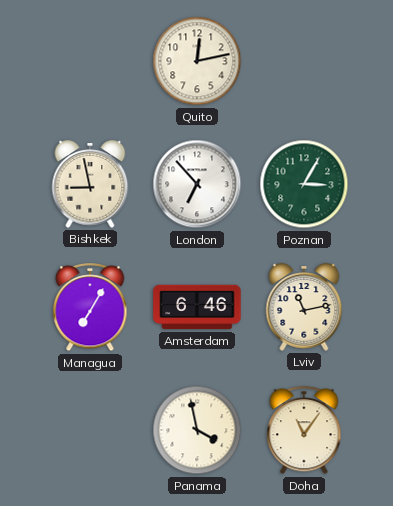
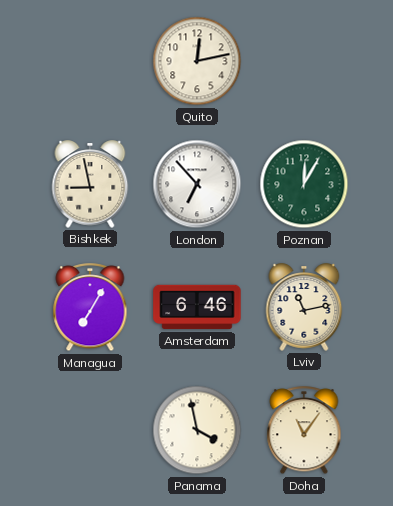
Poznan: 3:05 -> 12:05
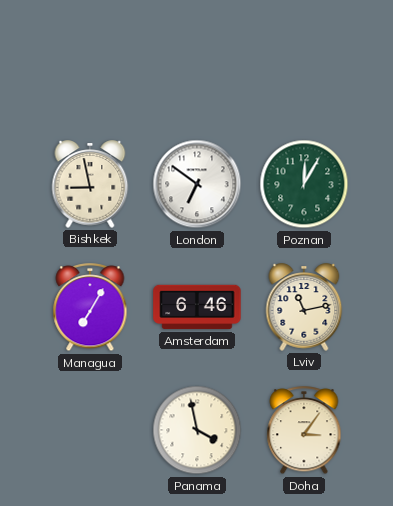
Quito: 12:13 -> none
London: 6:53 -> 6:51
Doha: 11:06 -> 3:06
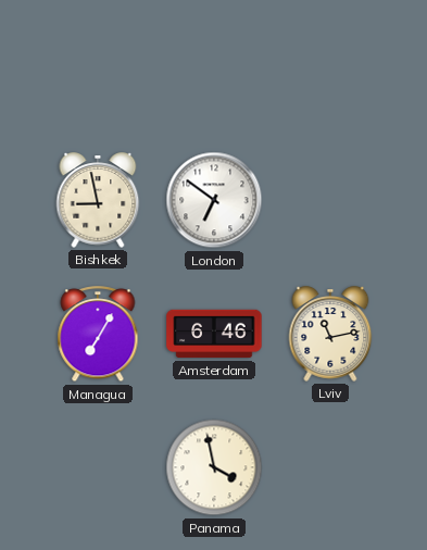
Poznan: 12:05 -> none
Doha: 3:06 -> none
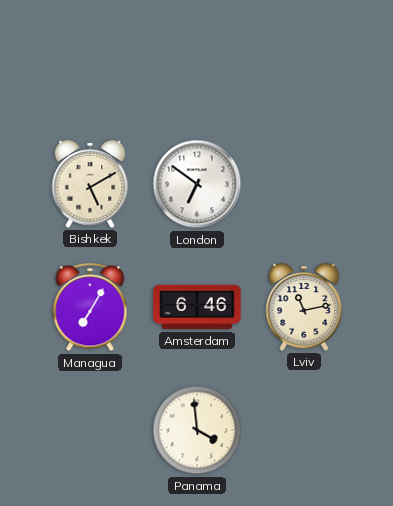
Bishkek: 8:58 -> 5:10
Panama: 3:58 -> 3:59
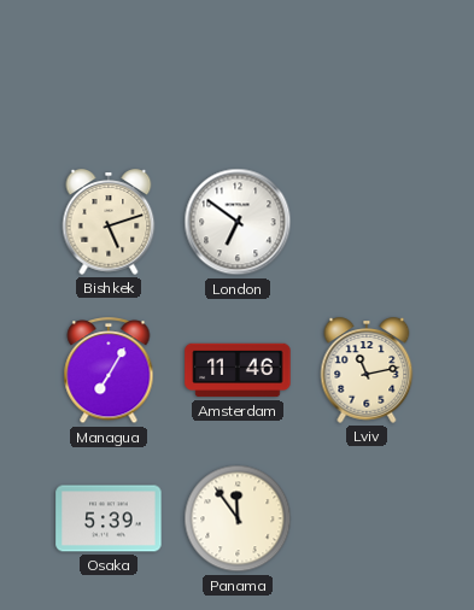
Bishkek: 5:10 -> 5:12
Amsterdam: 6:46 -> 11:46
Osaka: none -> 5:39
Panama: 3:59 -> 11:54
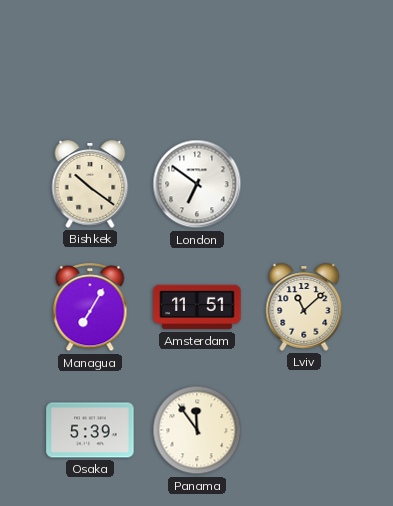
Bishkek: 5:12 -> 10:21
Amsterdam: 11:46 -> 11:51
Lviv: 11:13 -> 11:08
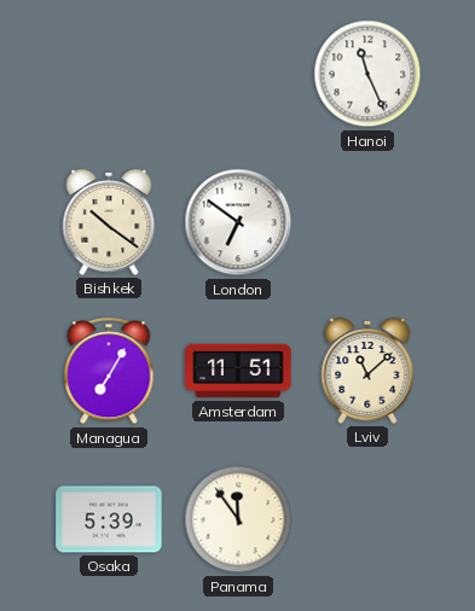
Hanoi: none -> 11:26
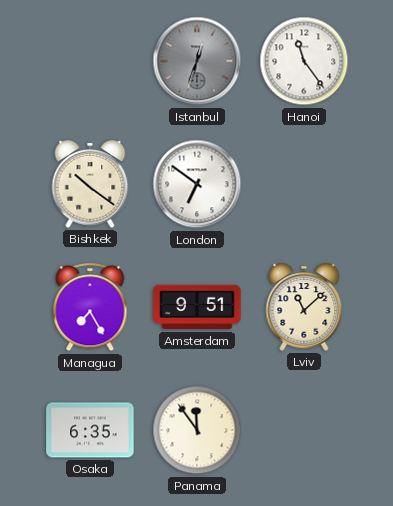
Istanbul: none -> 12:33
Hanoi: 11:26 -> 11:24
Managua: 7:05 -> 7:25
Amsterdam: 11:51 -> 9:51
Osaka: 5:39 -> 6:35
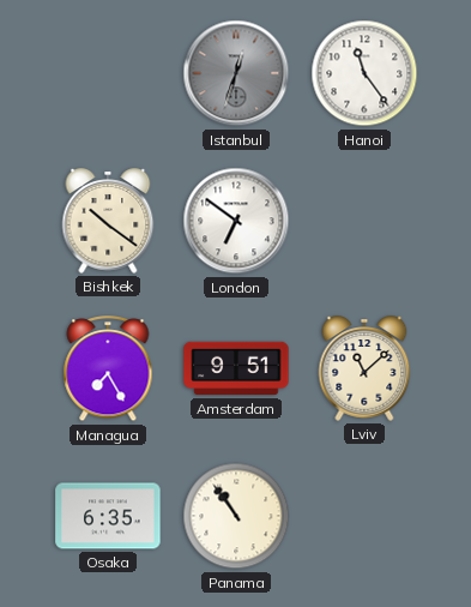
Panama: 11:54 -> 10:54
